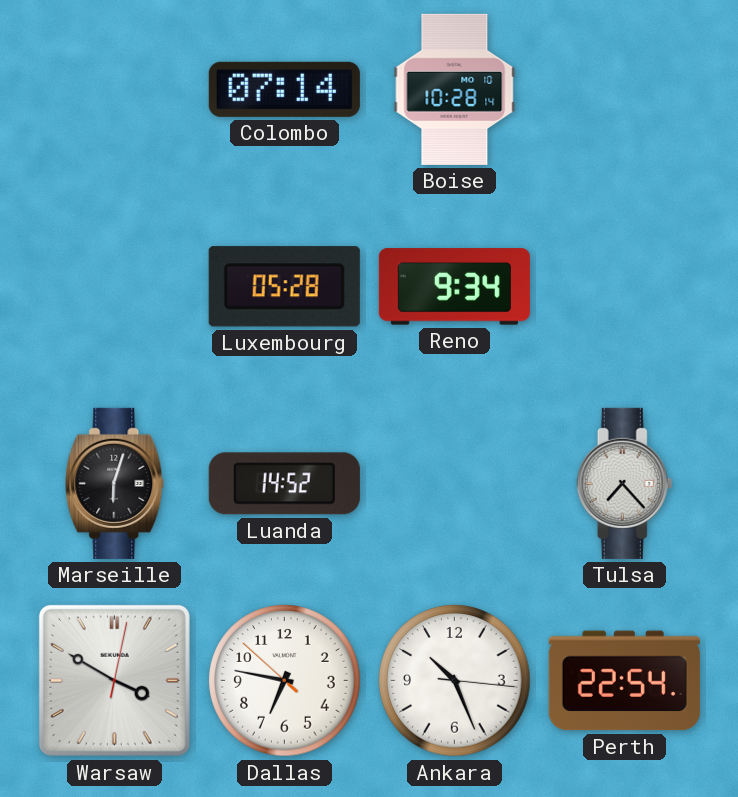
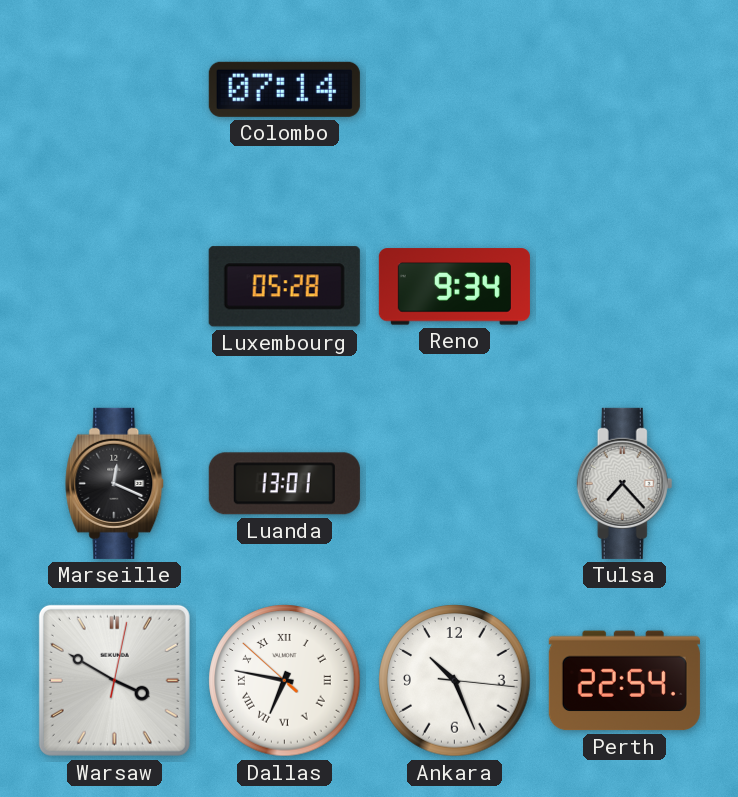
Boise: 10:28 -> none
Marseille: 6:03 -> 12:19
Luanda: 14:52 -> 13:01
Dallas numerals: Arabic -> Roman
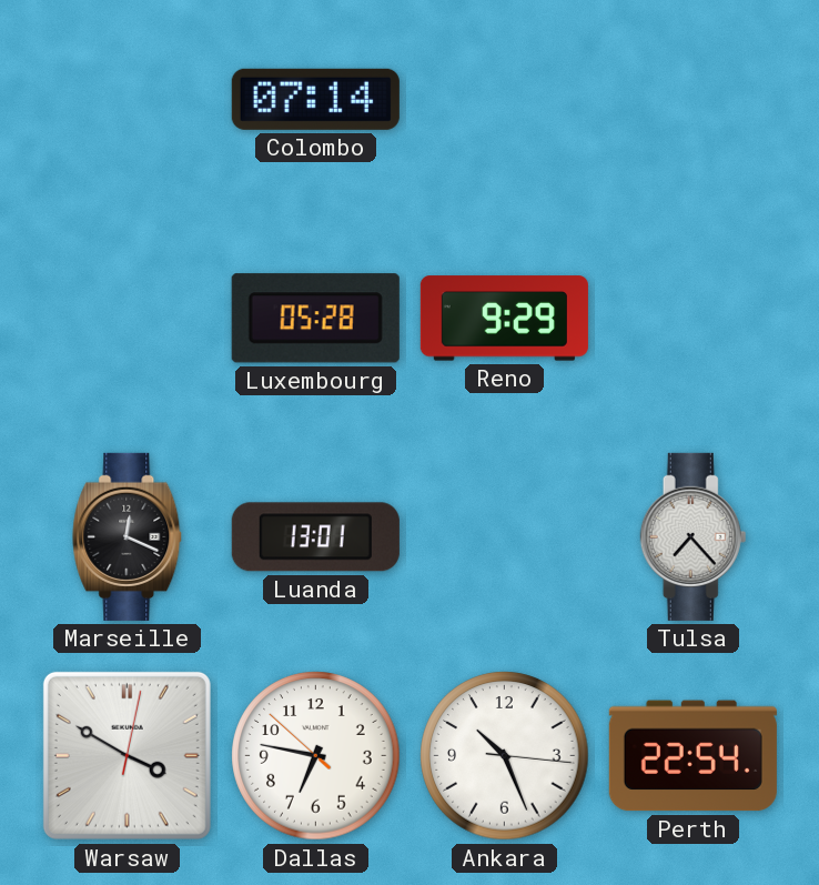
Reno: 9:34 -> 9:29
Dallas numerals: Roman -> Arabic
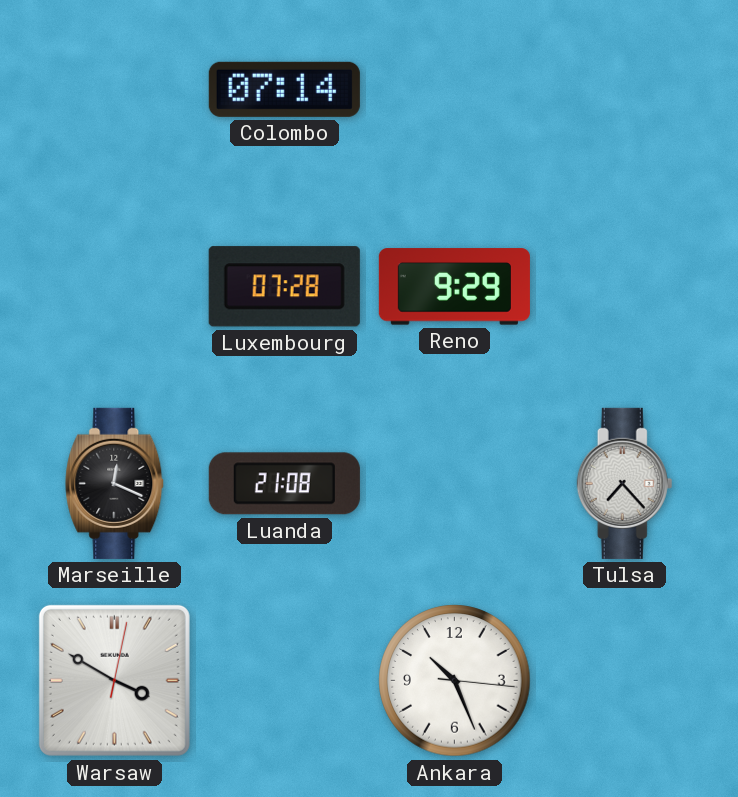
Luxembourg: 05:28 -> 07:28
Luanda: 13:01 -> 21:08
Dallas: 6:46 -> none
Perth: 22:54 -> none
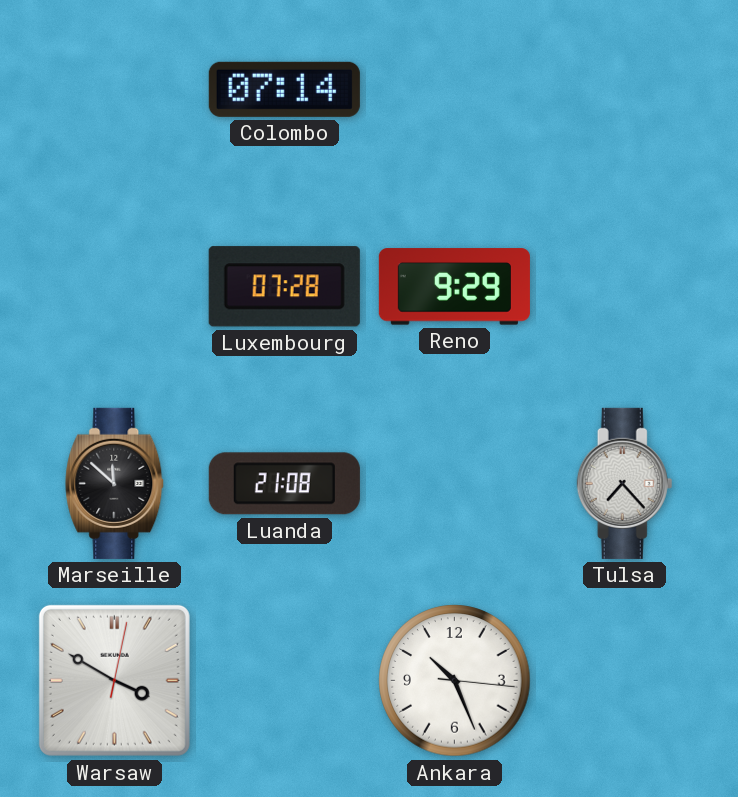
Marseille: 12:19 -> 11:52
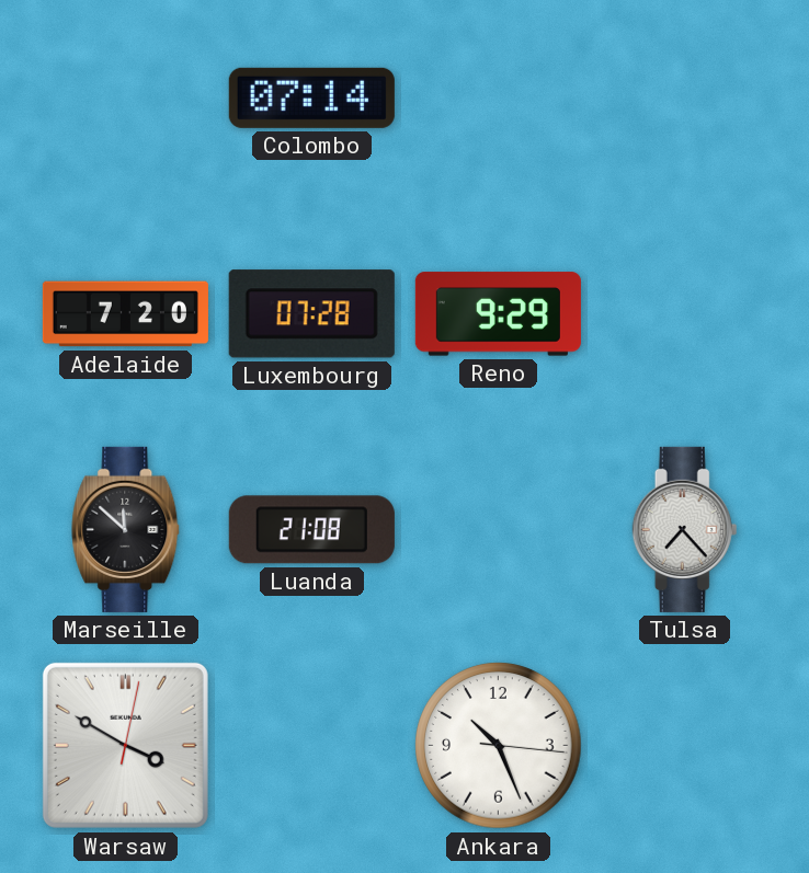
Adelaide: none -> 7:20
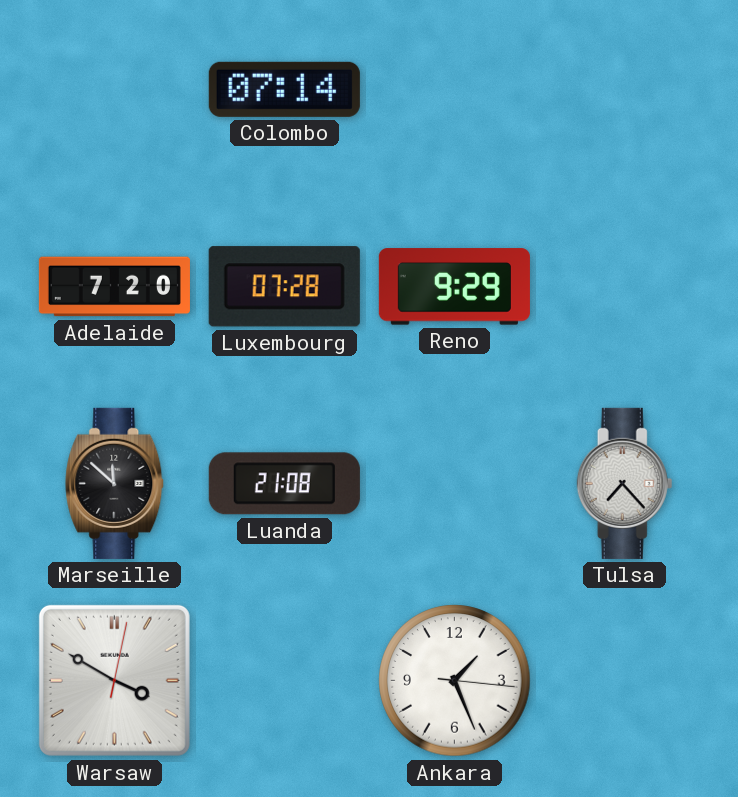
Ankara: 10:26 -> 1:26
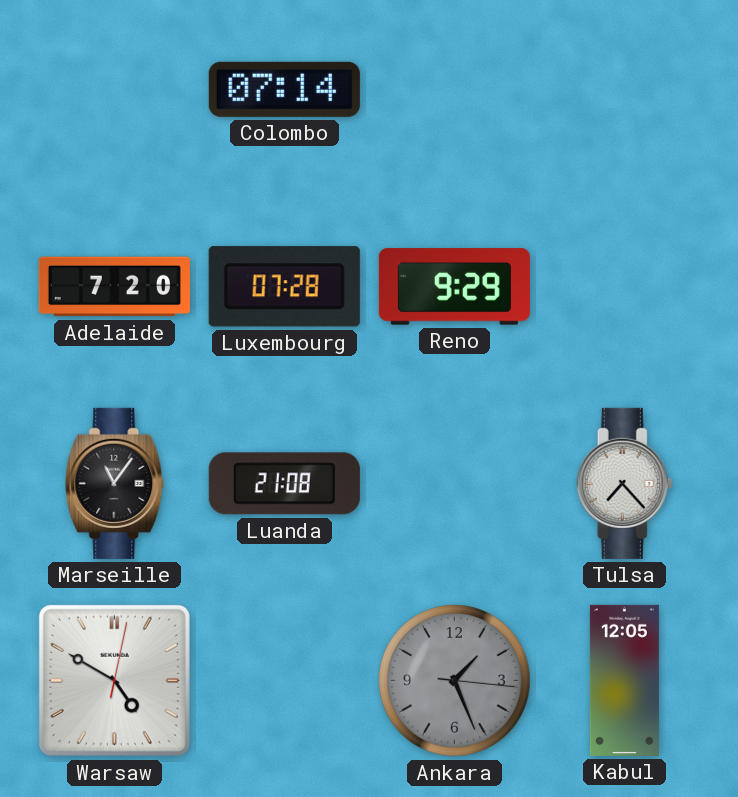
Marseille: 11:52 -> 11:06
Warsaw: 3:50 -> 4:50
Ankara dial: white -> grey
Kabul: none -> 12:05
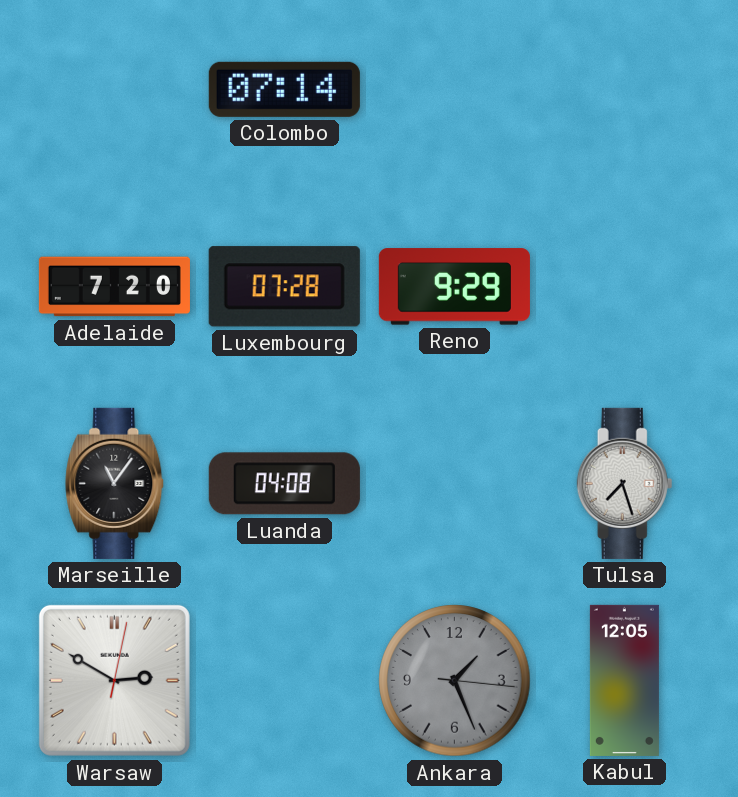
Luanda: 21:08 -> 04:08
Tulsa: 7:23 -> 7:27
Warsaw: 4:50 -> 2:50
